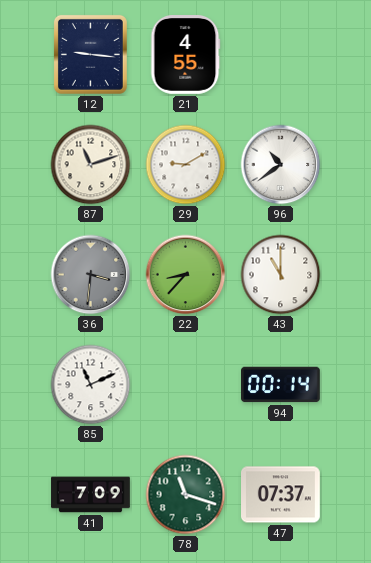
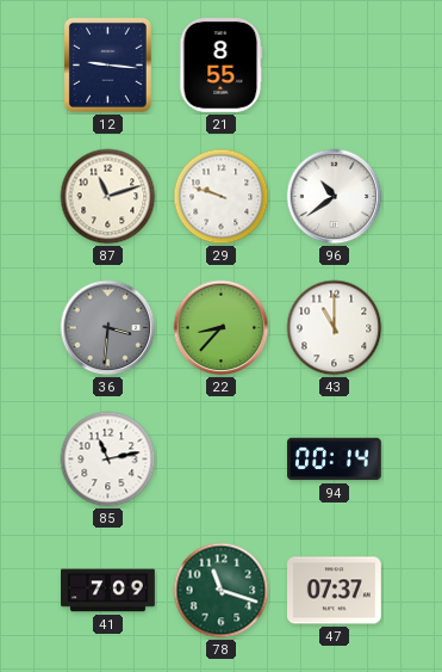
21: 4:55 -> 8:55
29: 9:10 -> 9:48
85: 11:11 -> 11:13
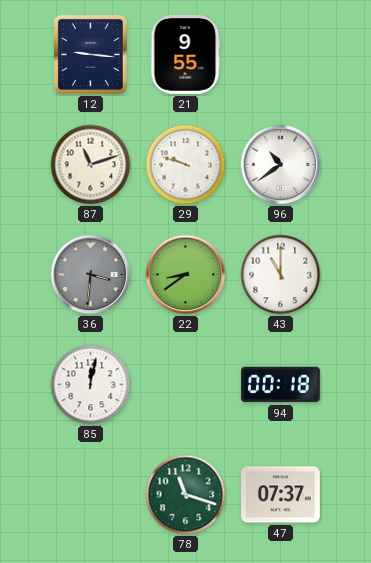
21: 8:55 -> 9:55
22: 8:37 -> 8:39
85: 11:13 -> 12:02
94: 00:14 -> 00:18
41: 7:09 -> none
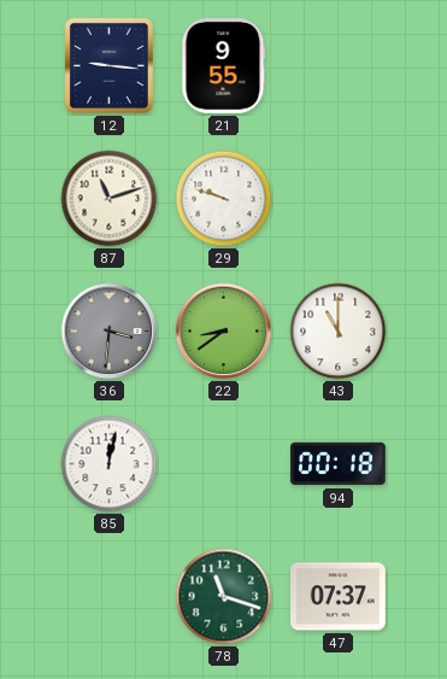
96: 10:39 -> none
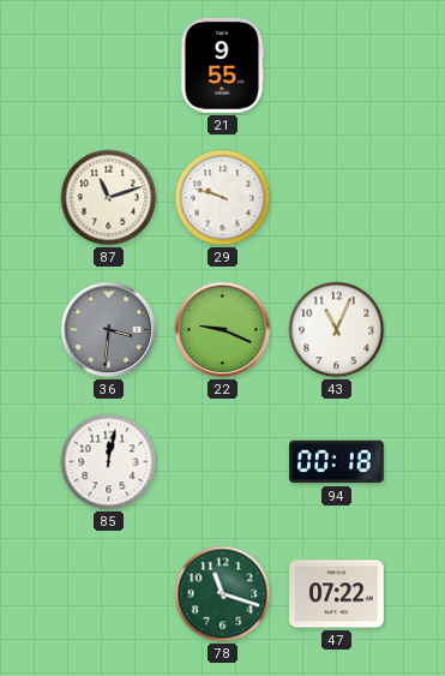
12: 9:16 -> none
22: 8:39 -> 9:19
43: 11:00 -> 11:04
47: 07:37 -> 07:22
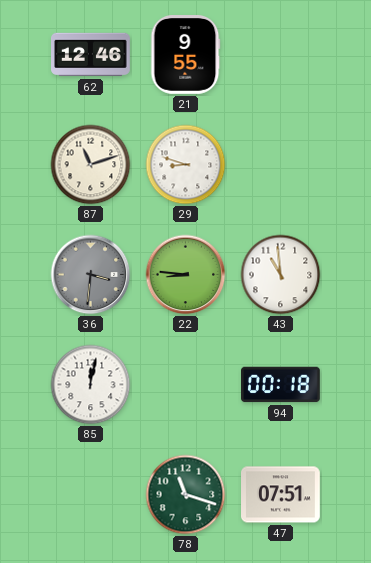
62: none -> 12:46
29: 9:48 -> 8:48
22: 9:19 -> 8:46
43: 11:04 -> 10:59
47: 07:22 -> 07:51
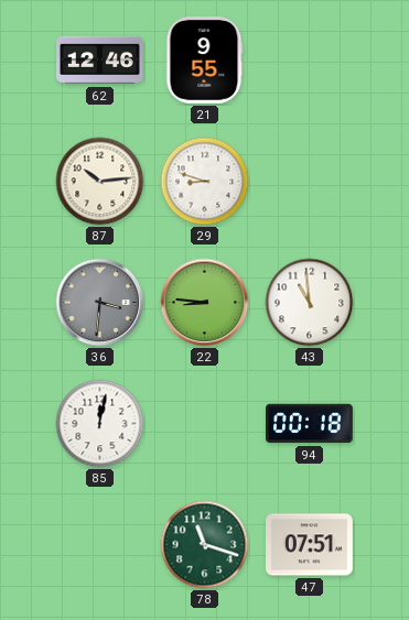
87: 11:12 -> 10:14
